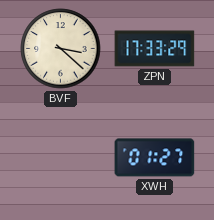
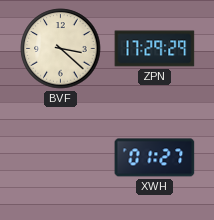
ZPN: 17:33 -> 17:29
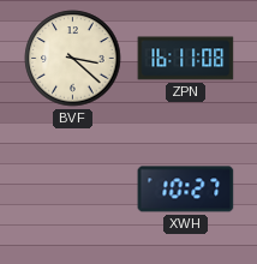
ZPN: 17:29 -> 16:11
XWH: 01:27 -> 10:27
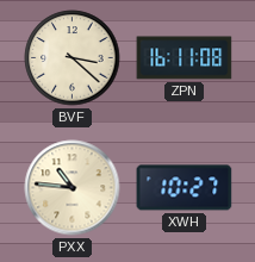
PXX: none -> 10:46
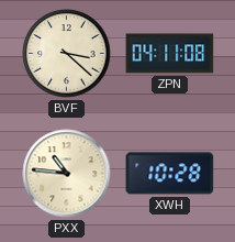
ZPN: 16:11 -> 04:11
XWH: 10:27 -> 10:28
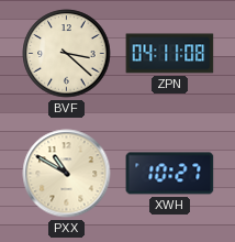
PXX: 10:46 -> 10:50
XWH: 10:28 -> 10:27
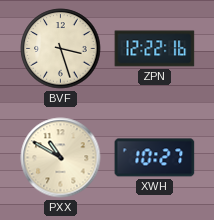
BVF: 3:22 -> 3:27
ZPN: 04:11 -> 12:22
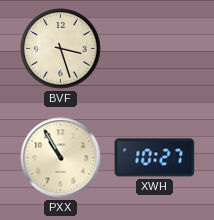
ZPN: 12:22 -> none
PXX: 10:50 -> 10:55
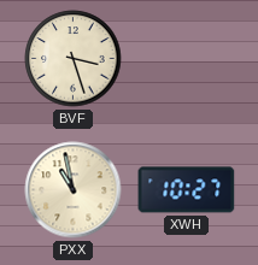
PXX: 10:55 -> 10:58
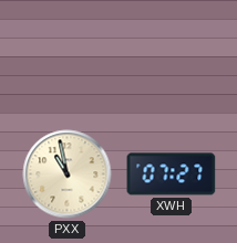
BVF: 3:27 -> none
XWH: 10:27 -> 07:27
